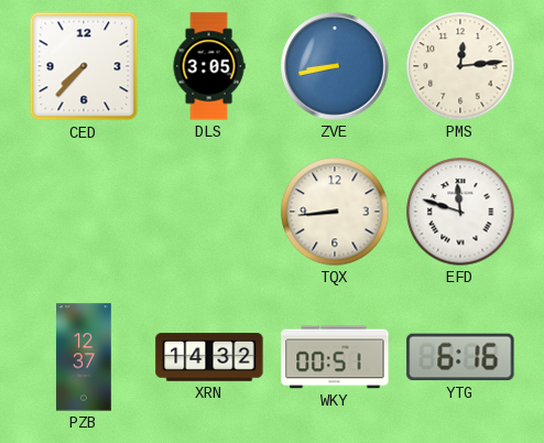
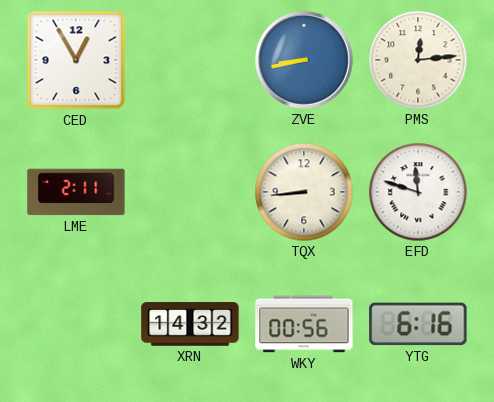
CED: 7:37 -> 12:55
DLS: 3:05 -> none
LME: none -> 2:11
PZB: 12:37 -> none
WKY: 00:51 -> 00:56
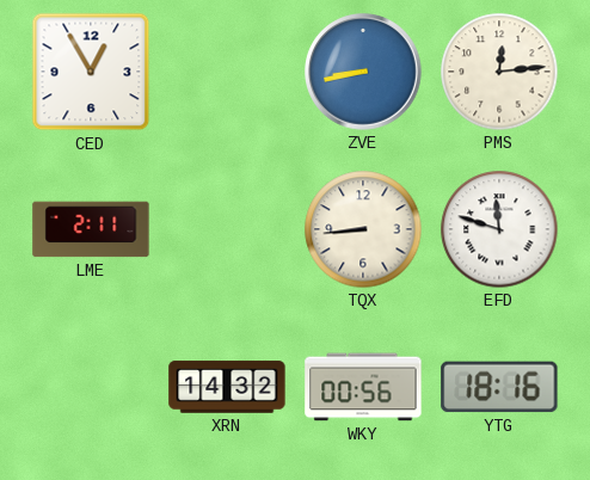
YTG: 6:16 -> 18:16
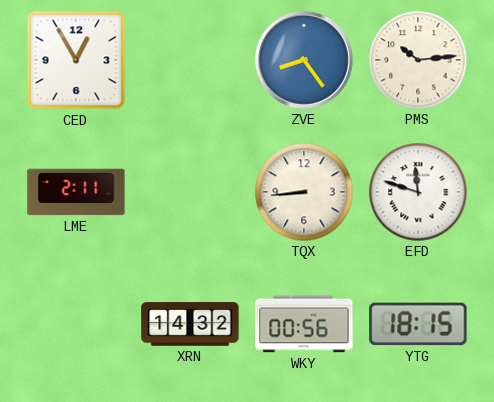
ZVE: 8:43 -> 8:24
PMS: 12:14 -> 10:14
YTG: 18:16 -> 18:15
